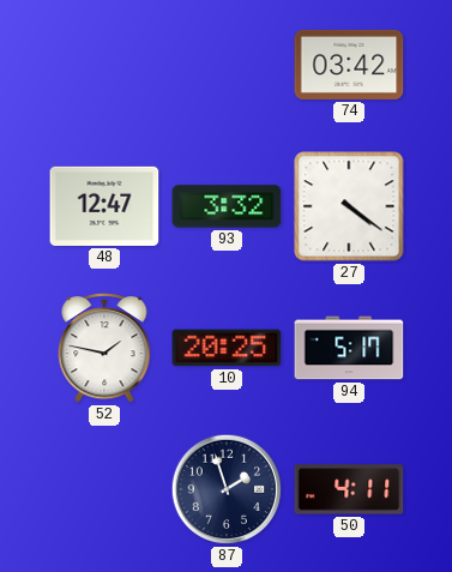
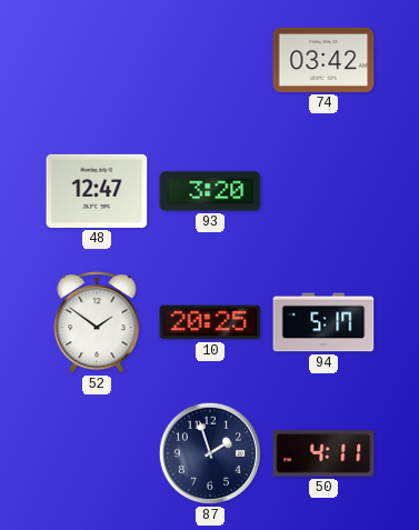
93: 3:32 -> 3:20
27: 4:21 -> none
52: 1:47 -> 1:51
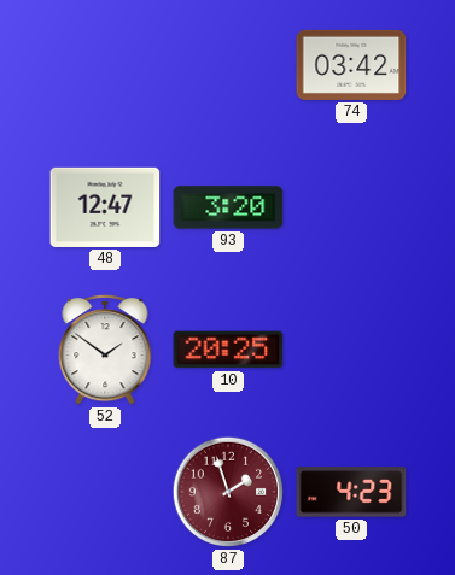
94: 5:17 -> none
87 dial: navy -> burgundy
50: 4:11 -> 4:23
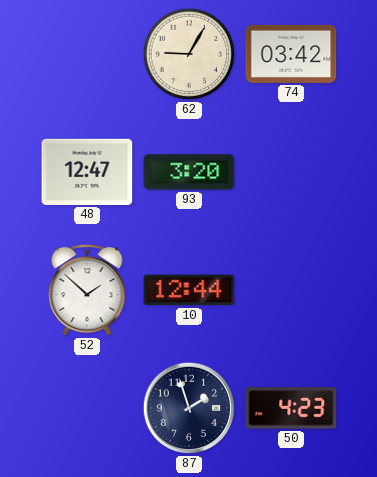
62: none -> 9:05
52: 1:51 -> 1:52
10: 20:25 -> 12:44
87 dial: burgundy -> navy
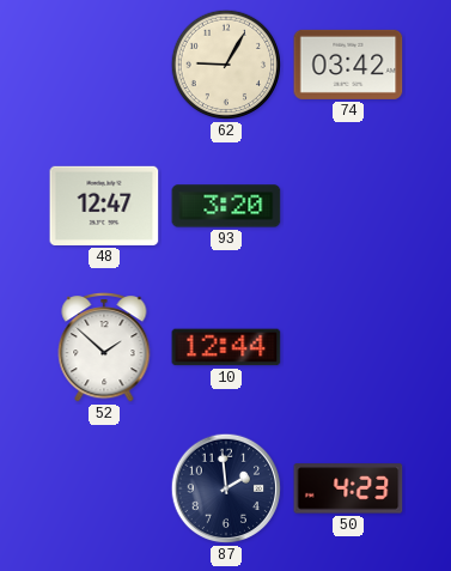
87: 1:57 -> 1:59
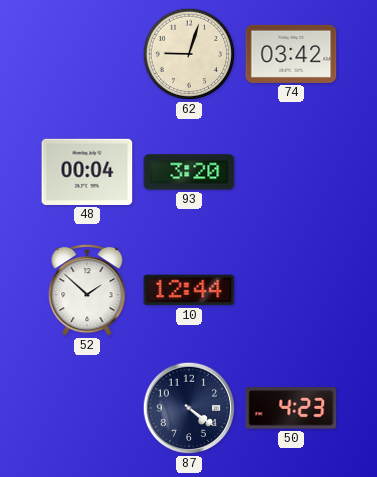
62: 9:05 -> 9:03
48: 12:47 -> 00:04
87: 1:59 -> 4:21
